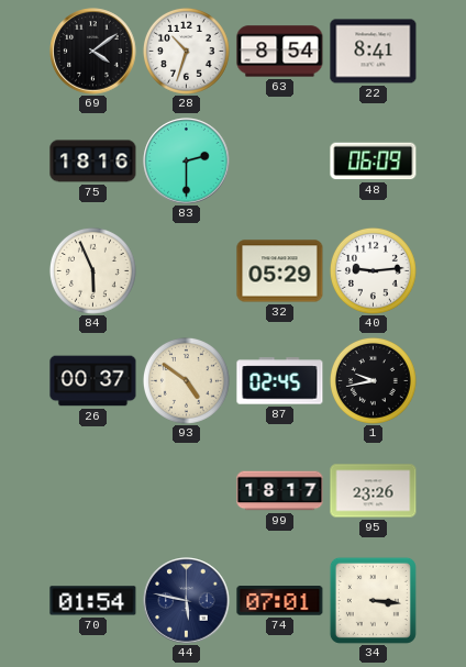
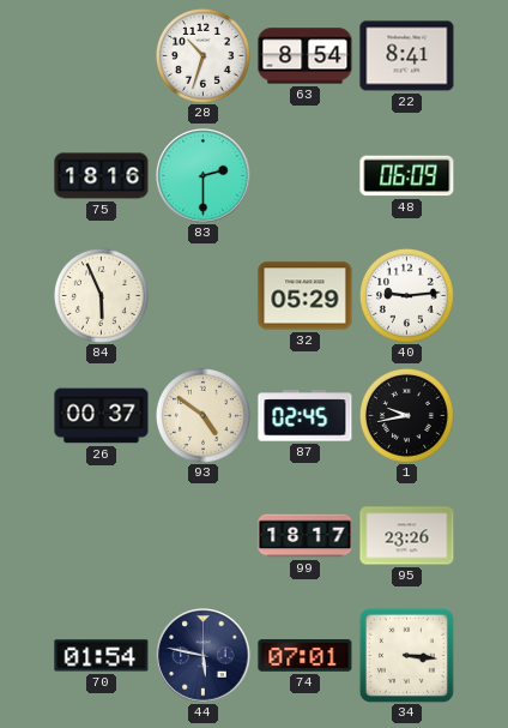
69: 4:09 -> none
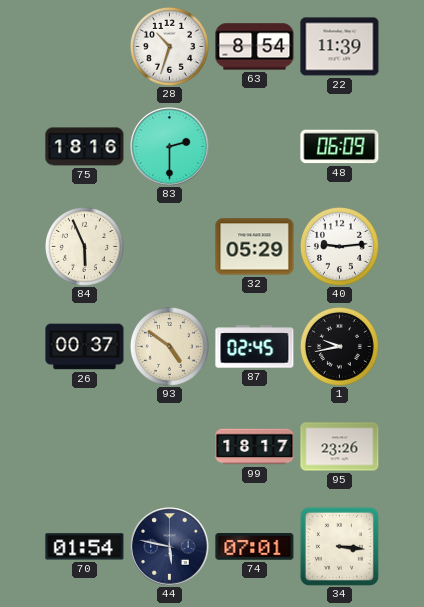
22: 8:41 -> 11:39
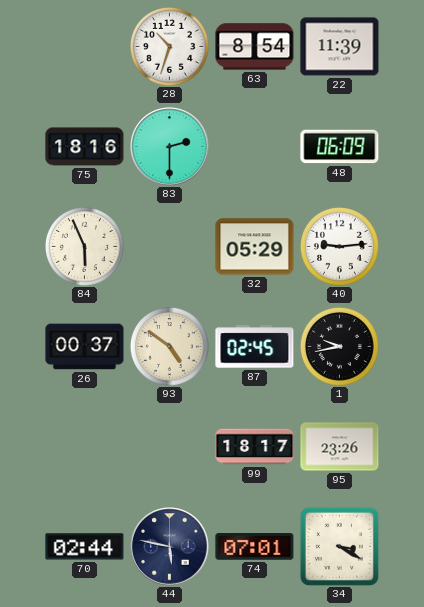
70: 01:54 -> 02:44
34: 3:16 -> 3:20
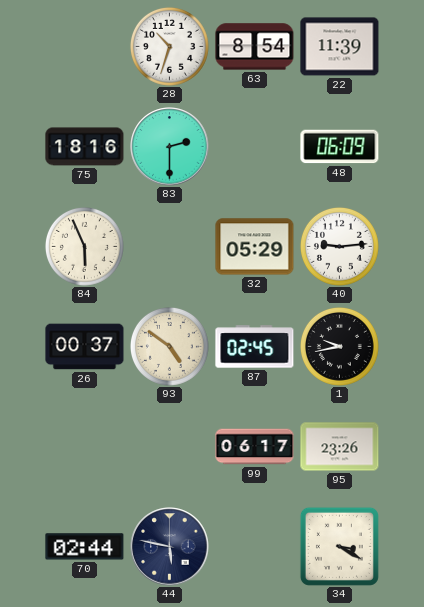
99: 18:17 -> 06:17
74: 07:01 -> none
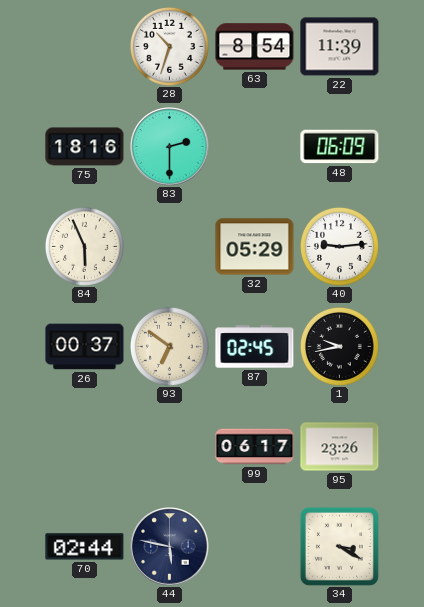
93: 4:51 -> 6:51
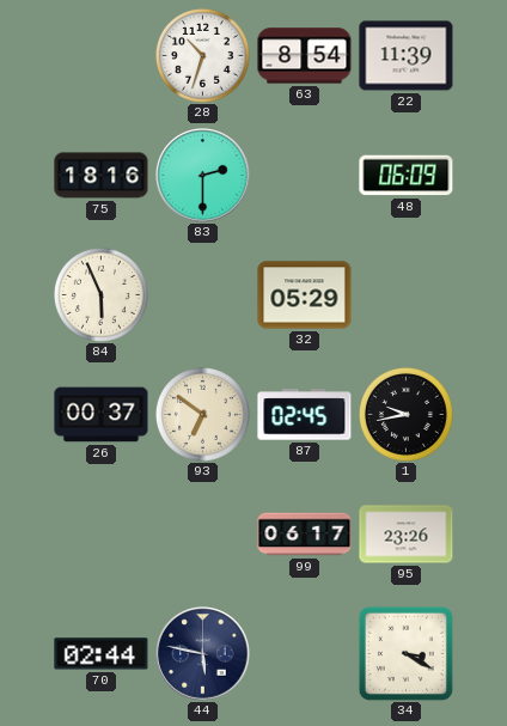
40: 9:14 -> none
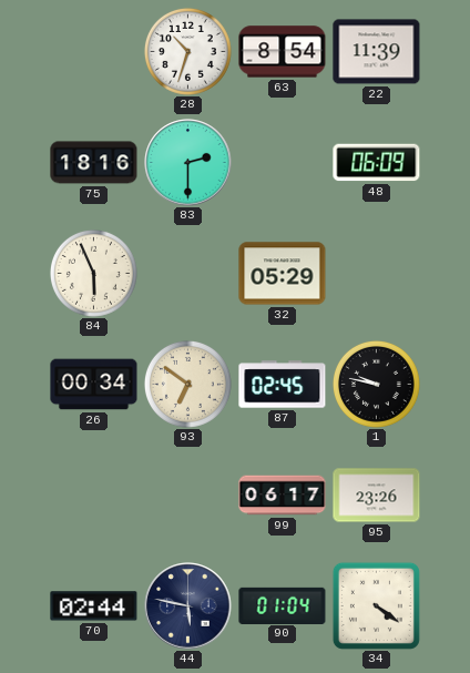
26: 00:37 -> 00:34
1: 9:43 -> 9:47
90: none -> 01:04
34: 3:20 -> 4:21
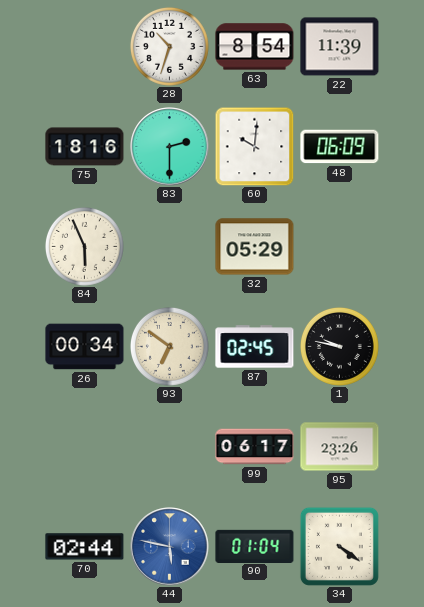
60: none -> 10:01
44 dial: navy -> blue
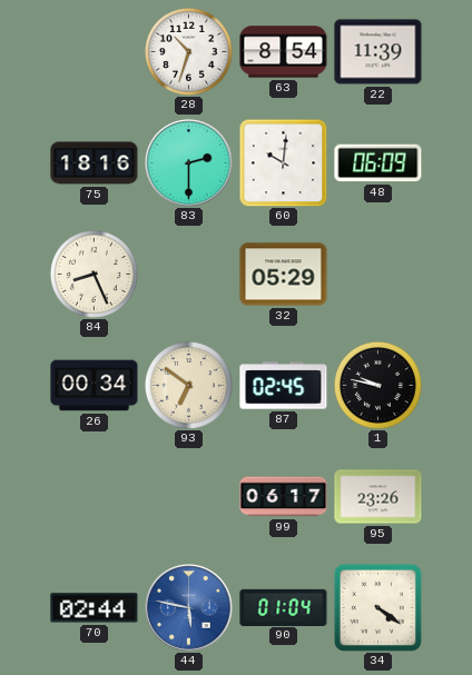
84: 5:56 -> 8:26
